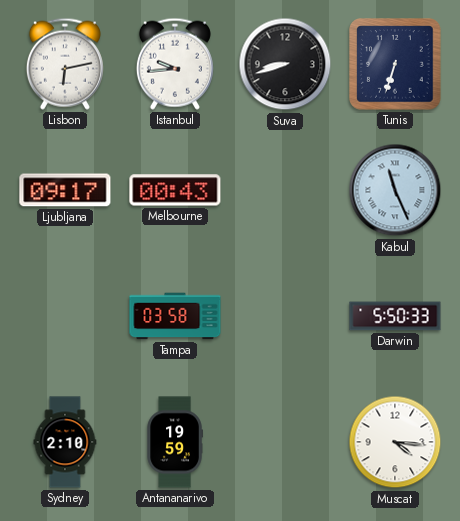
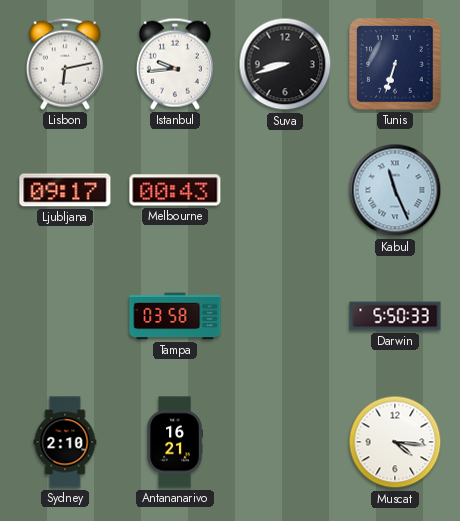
Antananarivo: 19:59 -> 16:21
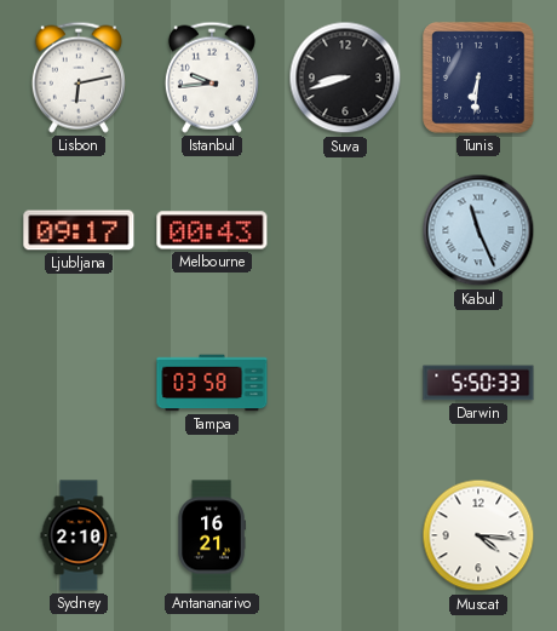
Tunis: 6:33 -> 6:31
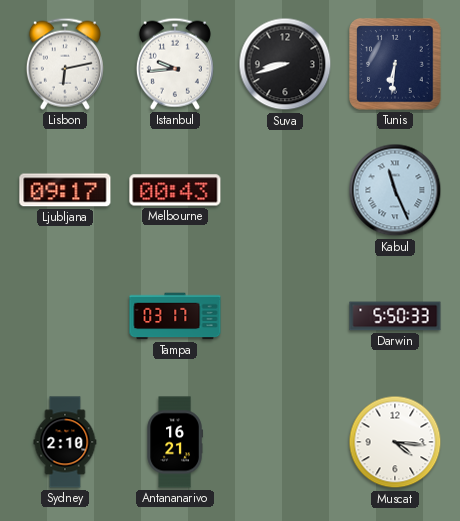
Tampa: 03:58 -> 03:17
